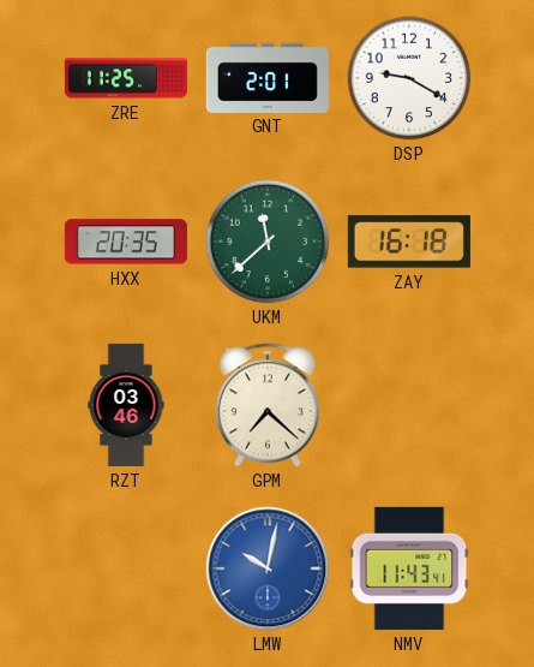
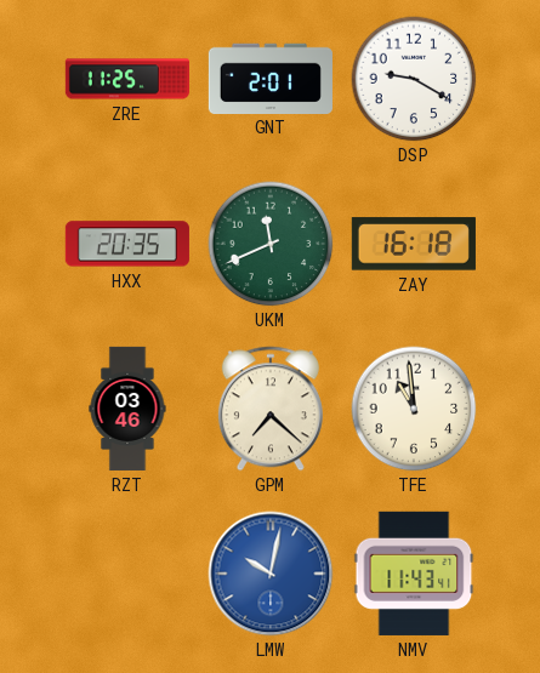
UKM: 11:38 -> 11:41
TFE: none -> 10:59
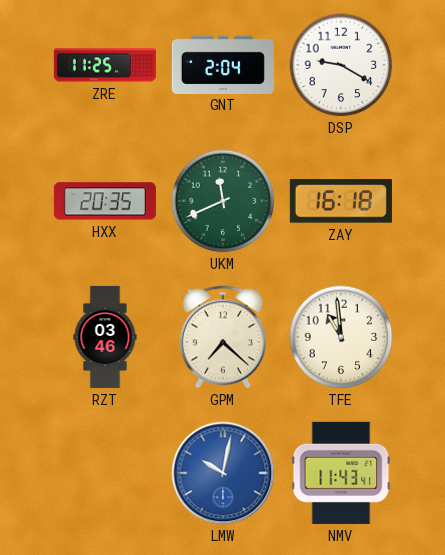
GNT: 2:01 -> 2:04
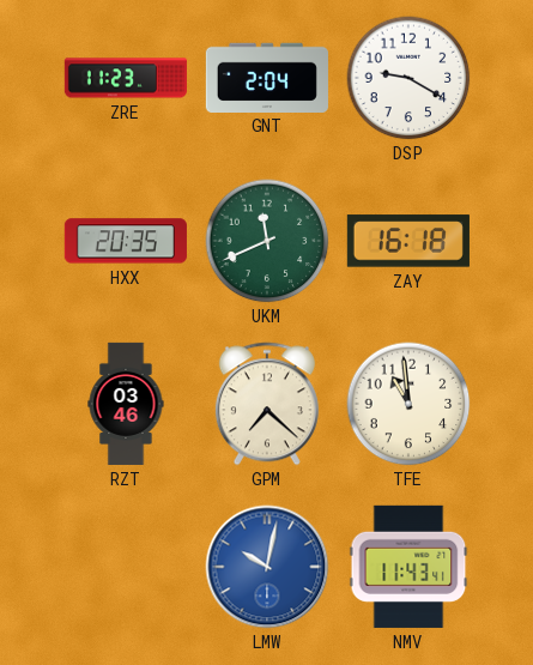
ZRE: 11:25 -> 11:23
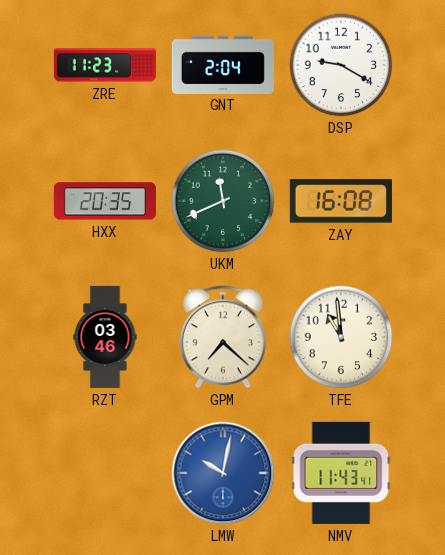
ZAY: 16:18 -> 16:08
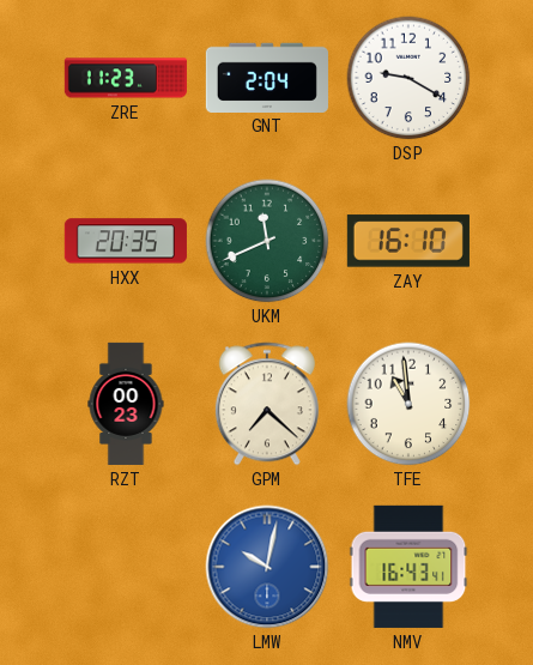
ZAY: 16:08 -> 16:10
RZT: 03:46 -> 00:23
NMV: 11:43 -> 16:43
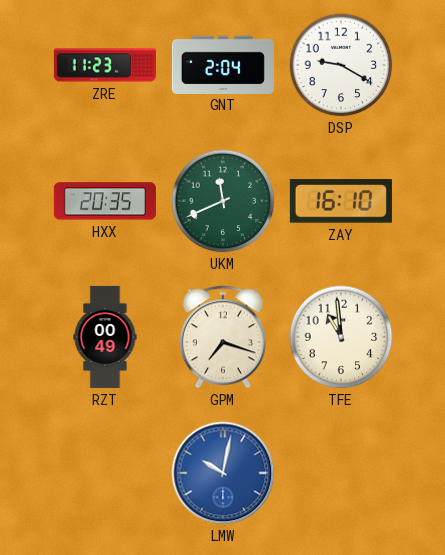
RZT: 00:23 -> 00:49
GPM: 7:22 -> 7:18
NMV: 16:43 -> none
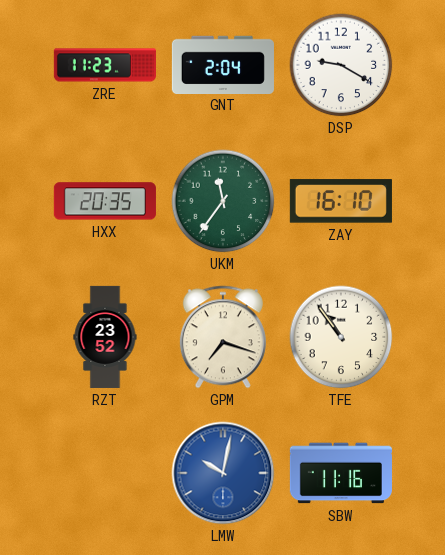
UKM: 11:41 -> 11:36
RZT: 00:49 -> 23:52
TFE: 10:59 -> 10:54
SBW: none -> 11:16
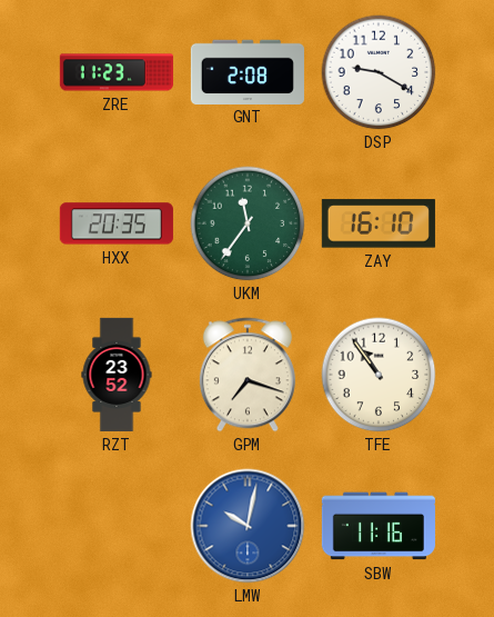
GNT: 2:04 -> 2:08
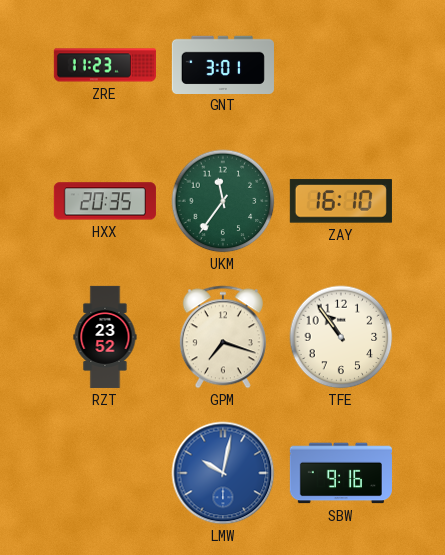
GNT: 2:08 -> 3:01
DSP: 9:20 -> none
SBW: 11:16 -> 9:16
